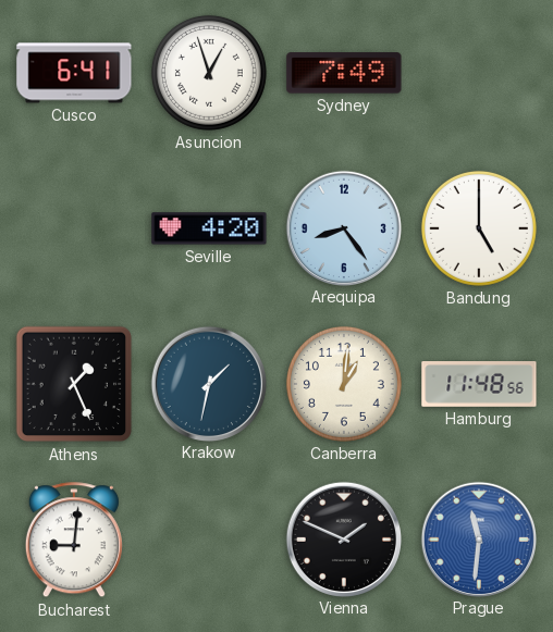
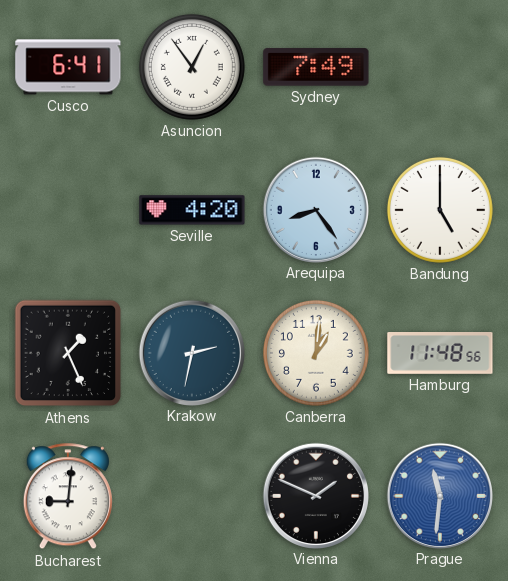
Asuncion: 12:57 -> 12:54
Krakow: 1:32 -> 2:32
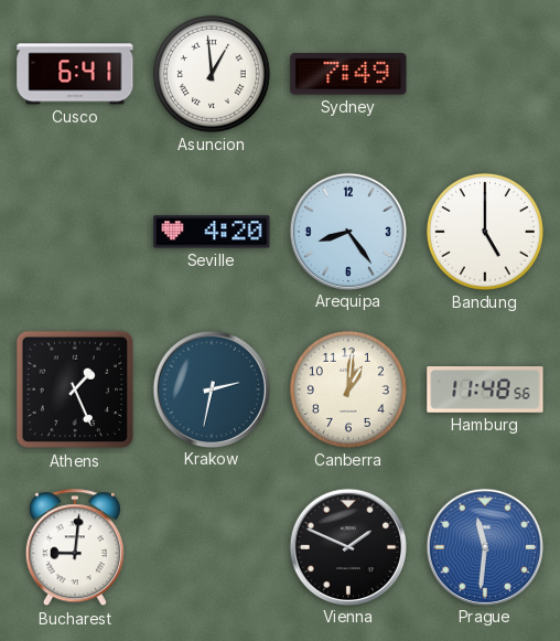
Asuncion: 12:54 -> 12:59
